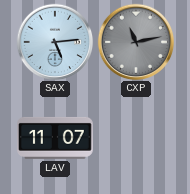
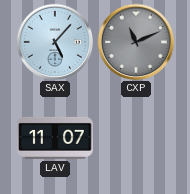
SAX: 5:14 -> 5:07
CXP: 11:13 -> 11:11
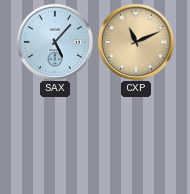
CXP dial: grey -> champagne
LAV: 11:07 -> none
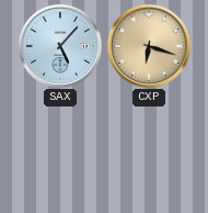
CXP: 11:11 -> 6:18
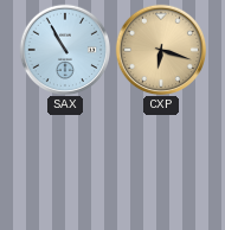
SAX: 5:07 -> 10:55
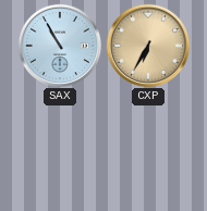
CXP: 6:18 -> 6:35
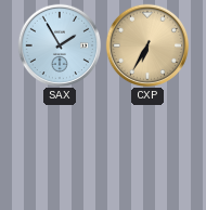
SAX: 10:55 -> 1:55
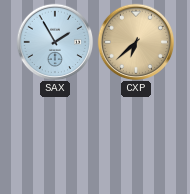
CXP: 6:35 -> 6:38
